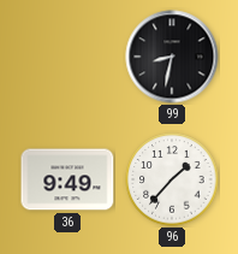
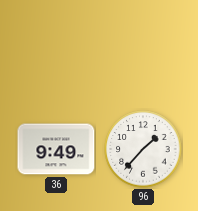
99: 8:32 -> none
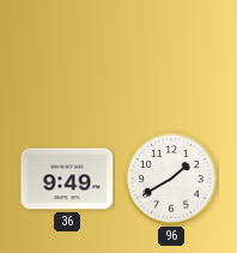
96: 1:37 -> 1:40
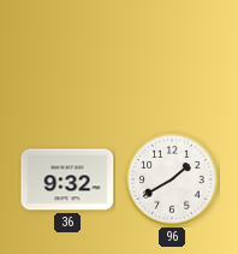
36: 9:49 -> 9:32
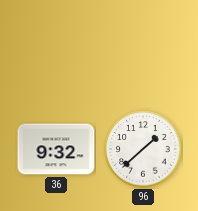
96: 1:40 -> 1:38
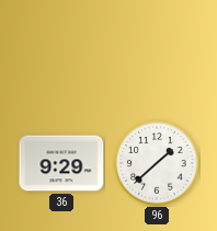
36: 9:32 -> 9:29
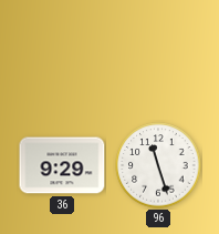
96: 1:38 -> 11:27
